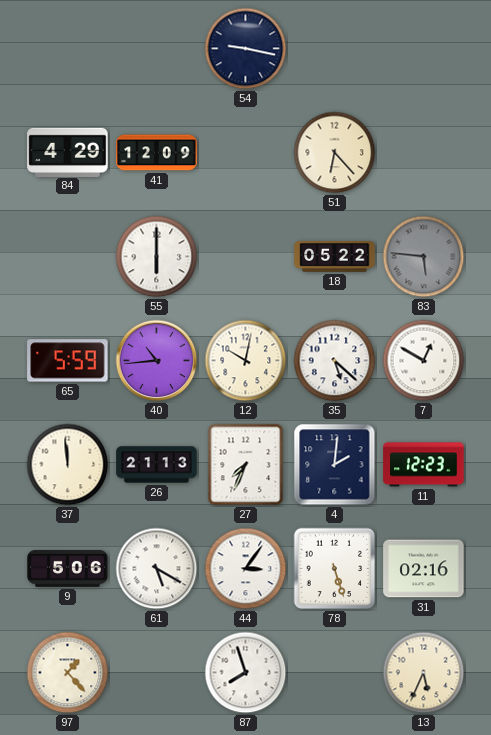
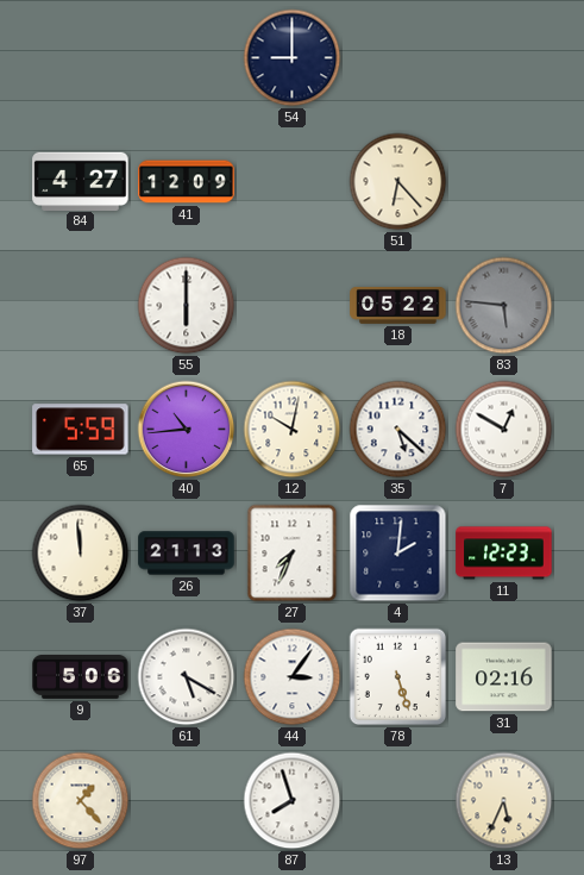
54: 9:17 -> 9:00
84: 4:29 -> 4:27
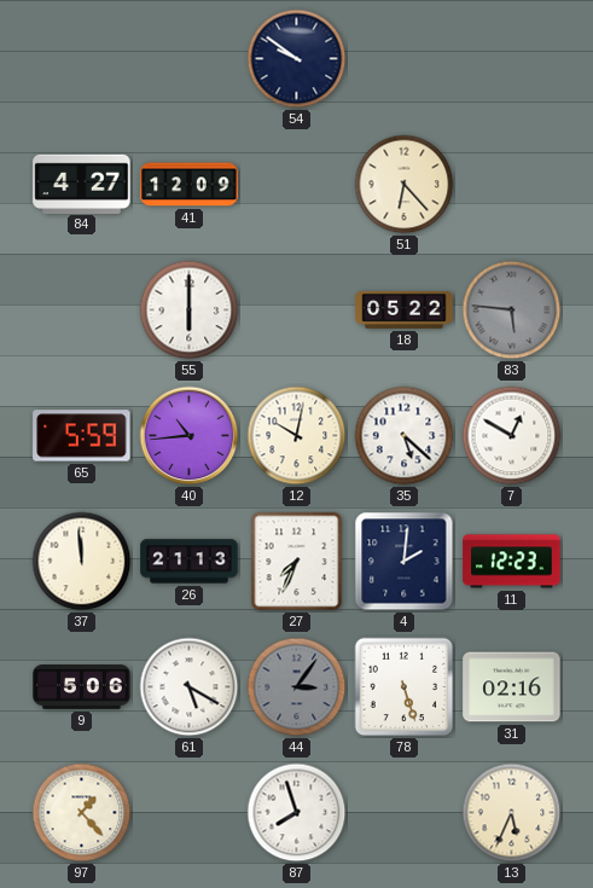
54: 9:00 -> 9:51
44 dial: white -> grey
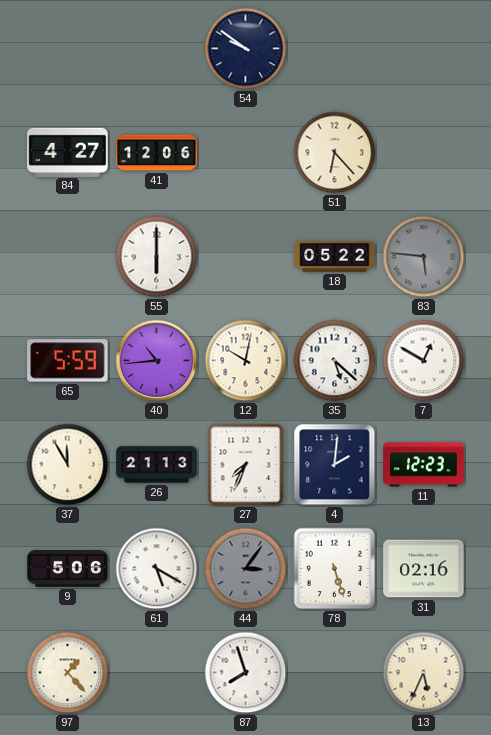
41: 12:09 -> 12:06
37: 11:59 -> 11:55
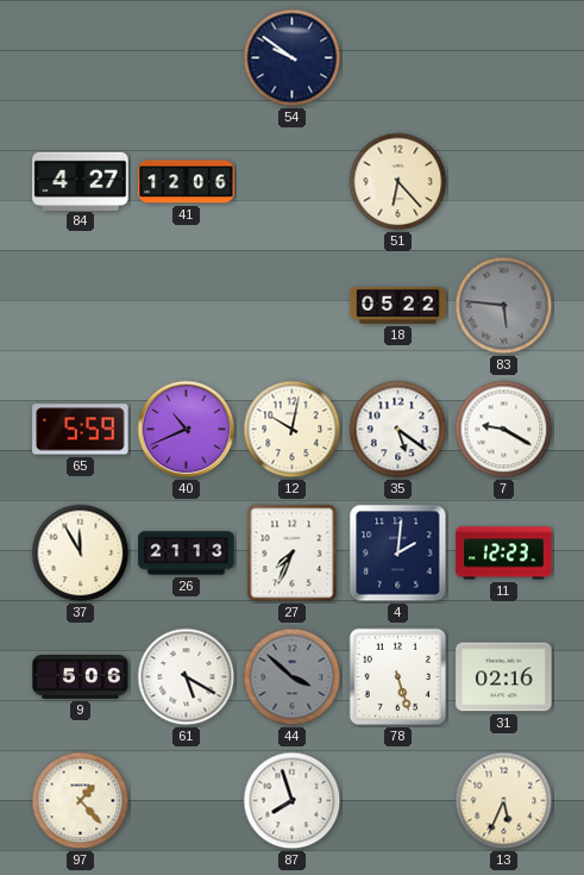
55: 6:00 -> none
40: 10:44 -> 10:41
35: 5:22 -> 5:21
7: 12:50 -> 9:20
44: 3:06 -> 3:52
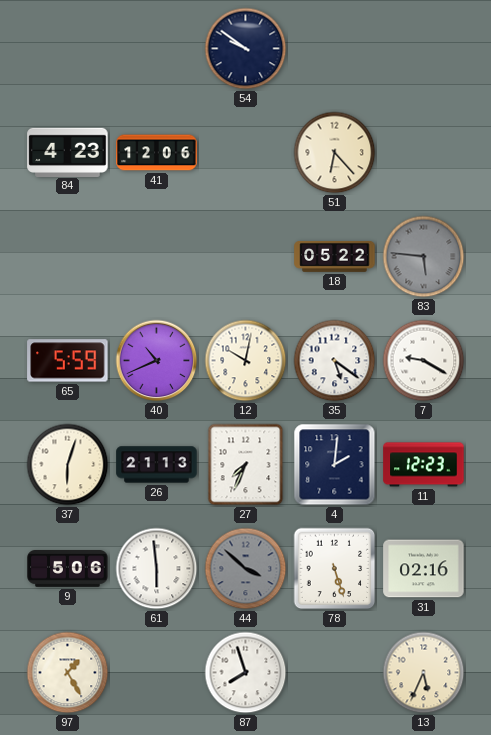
84: 4:27 -> 4:23
37: 11:55 -> 6:03
61: 5:20 -> 5:59
97: 1:23 -> 1:25
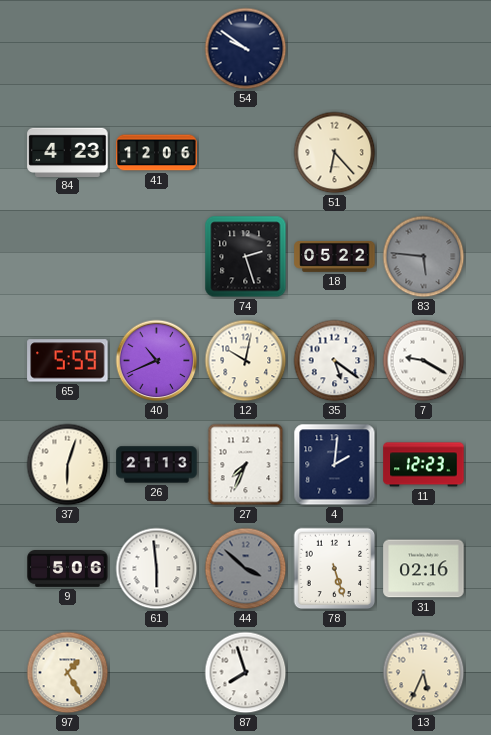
74: none -> 2:27
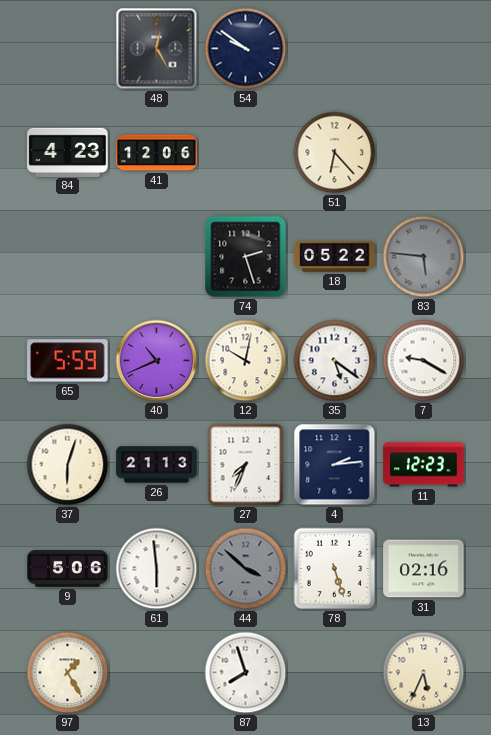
48: none -> 12:25
4: 2:01 -> 2:14
